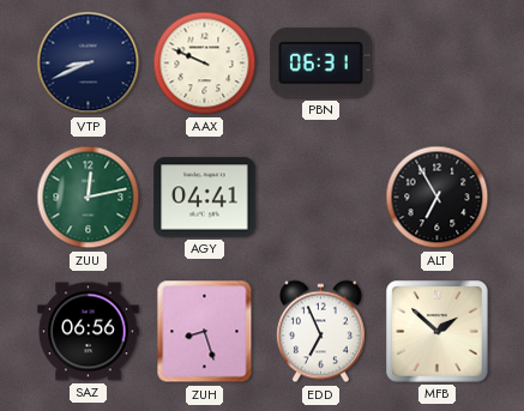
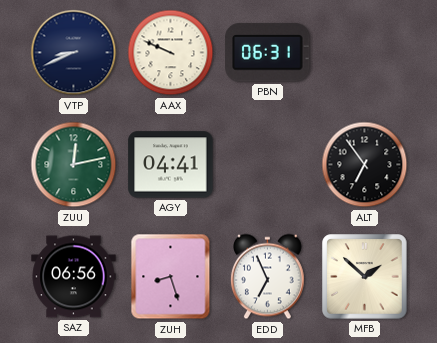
ALT: 6:55 -> 6:54
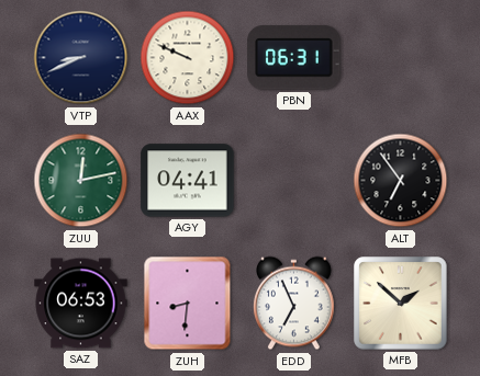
SAZ: 06:56 -> 06:53
ZUH: 8:27 -> 8:31
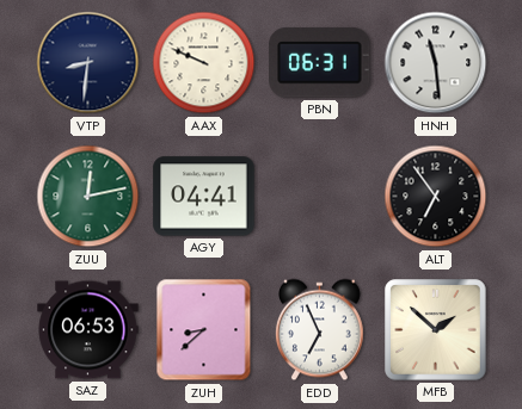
VTP: 8:41 -> 8:31
HNH: none -> 11:29
ZUH: 8:31 -> 8:38
